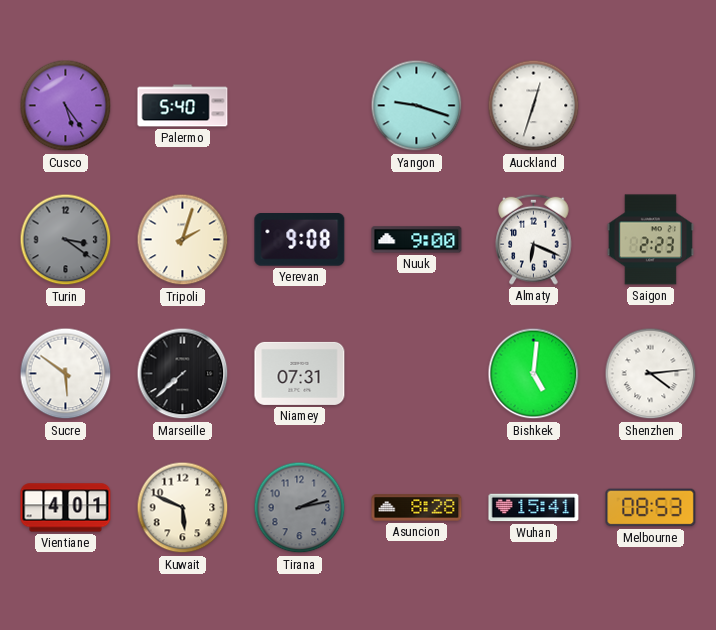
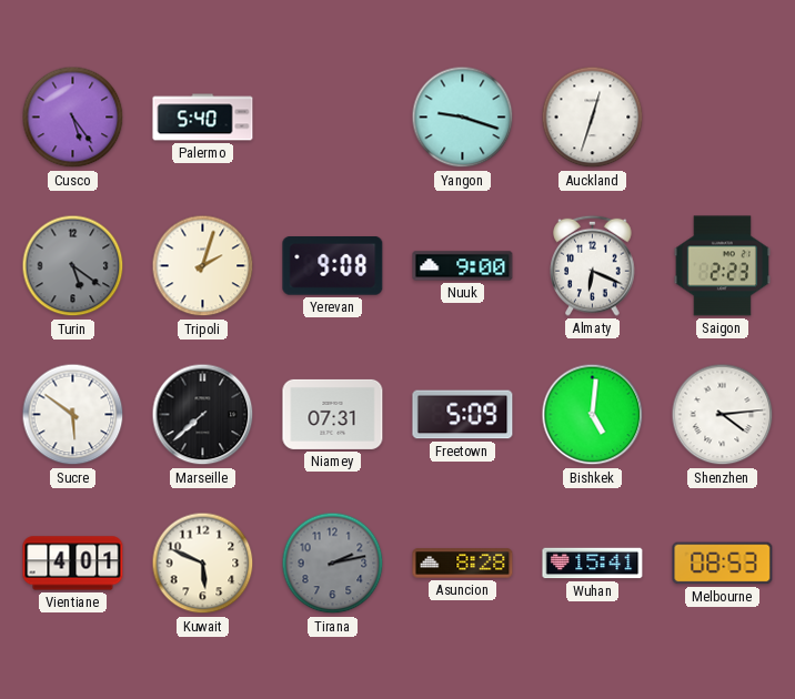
Turin: 3:21 -> 5:21
Freetown: none -> 5:09
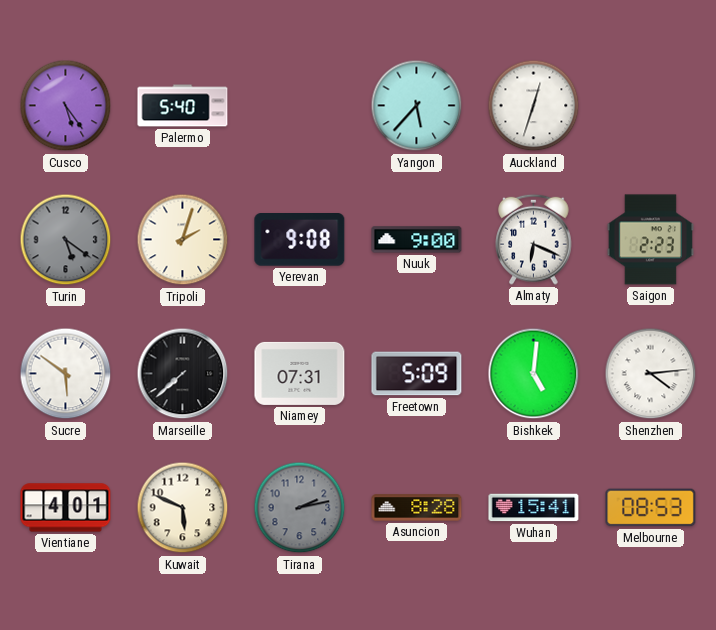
Yangon: 9:18 -> 5:37
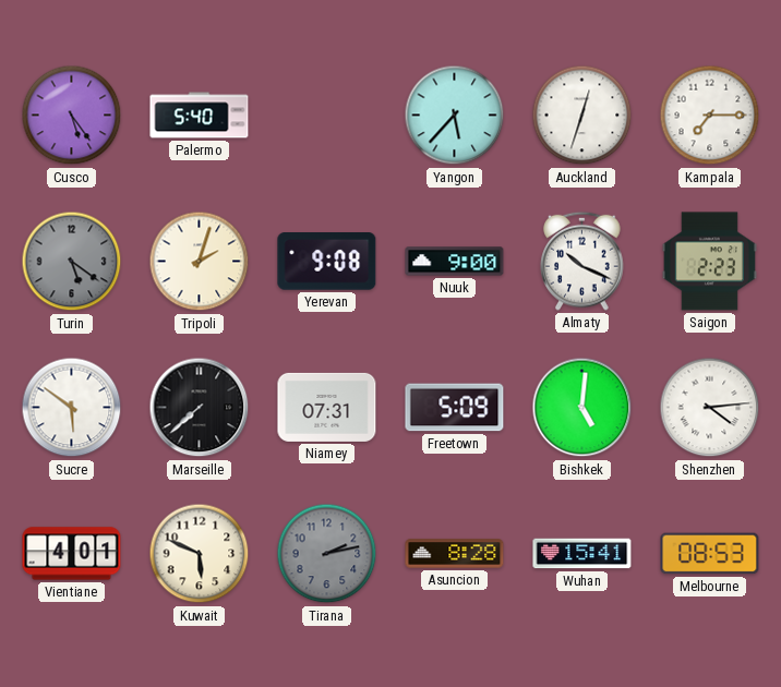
Kampala: none -> 7:15
Almaty: 6:19 -> 10:19
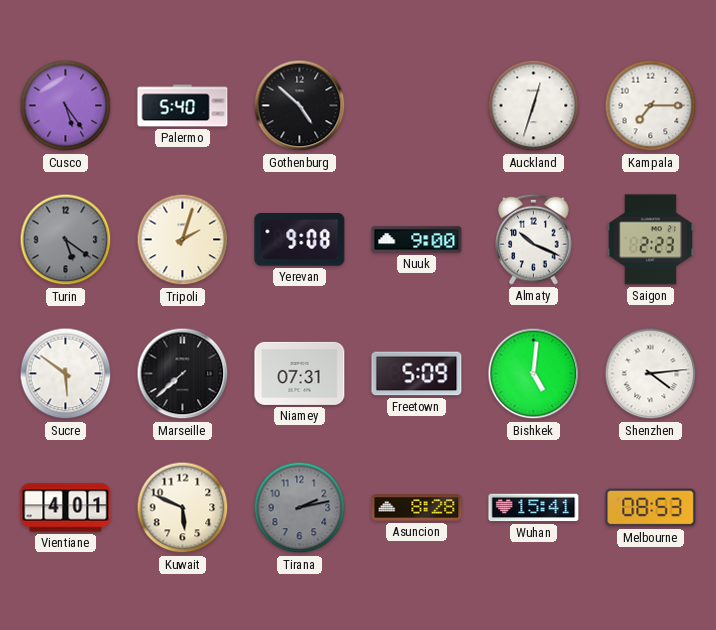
Gothenburg: none -> 4:52
Yangon: 5:37 -> none
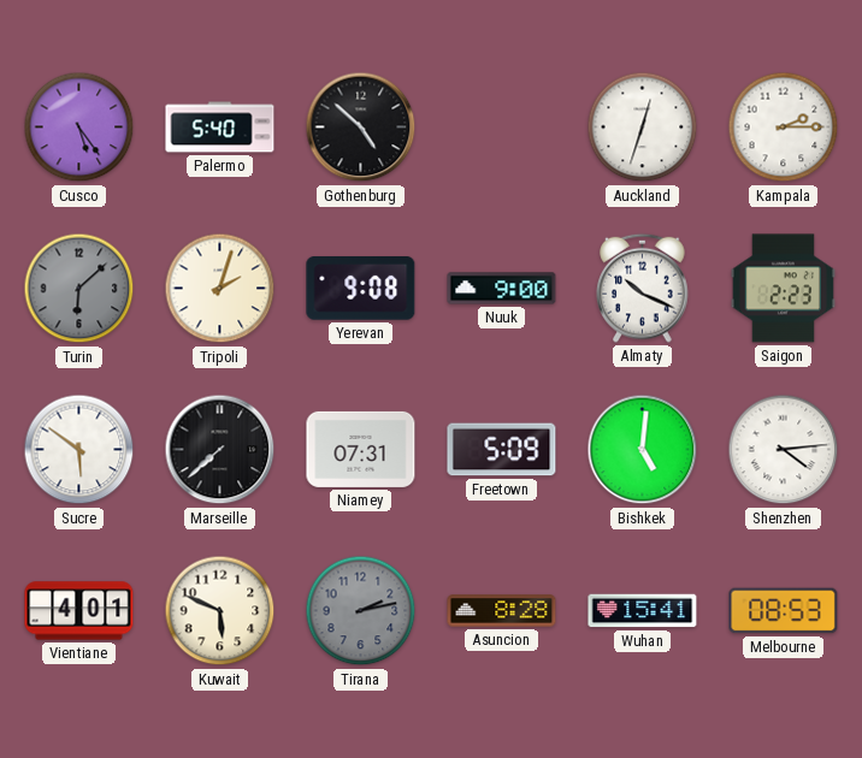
Kampala: 7:15 -> 2:15
Turin: 5:21 -> 6:08
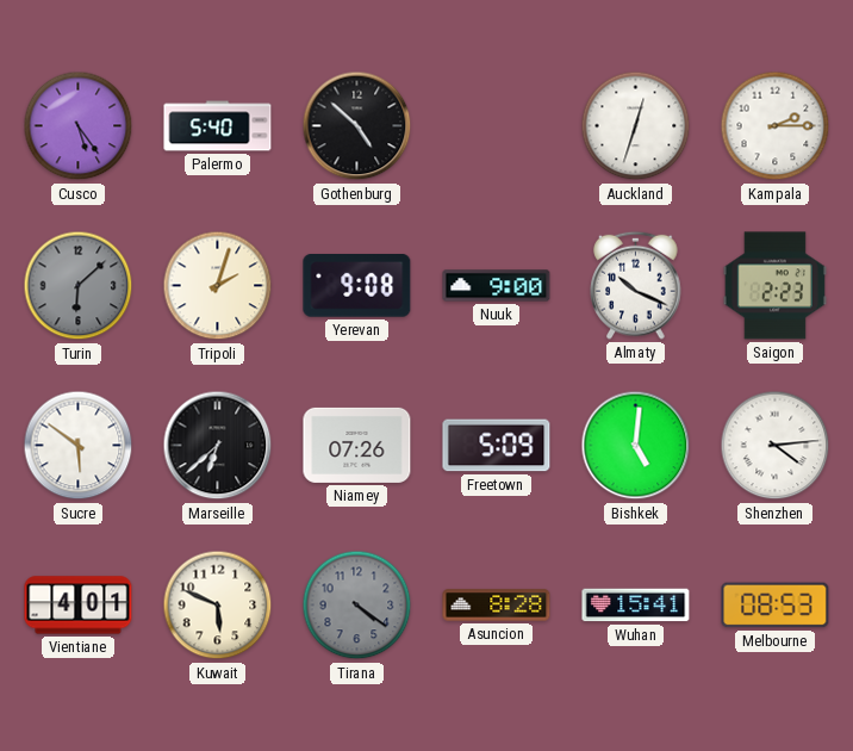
Marseille: 7:38 -> 6:38
Niamey: 07:31 -> 07:26
Tirana: 2:13 -> 4:21
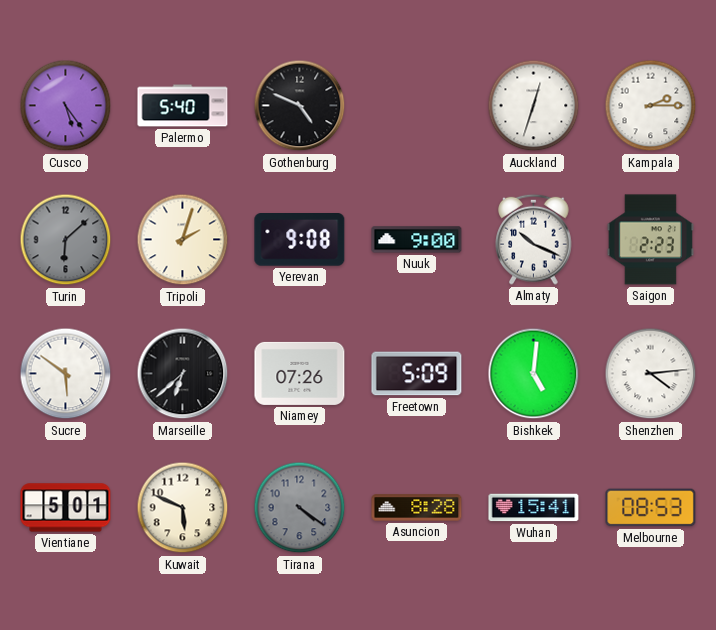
Gothenburg: 4:52 -> 4:49
Vientiane: 4:01 -> 5:01
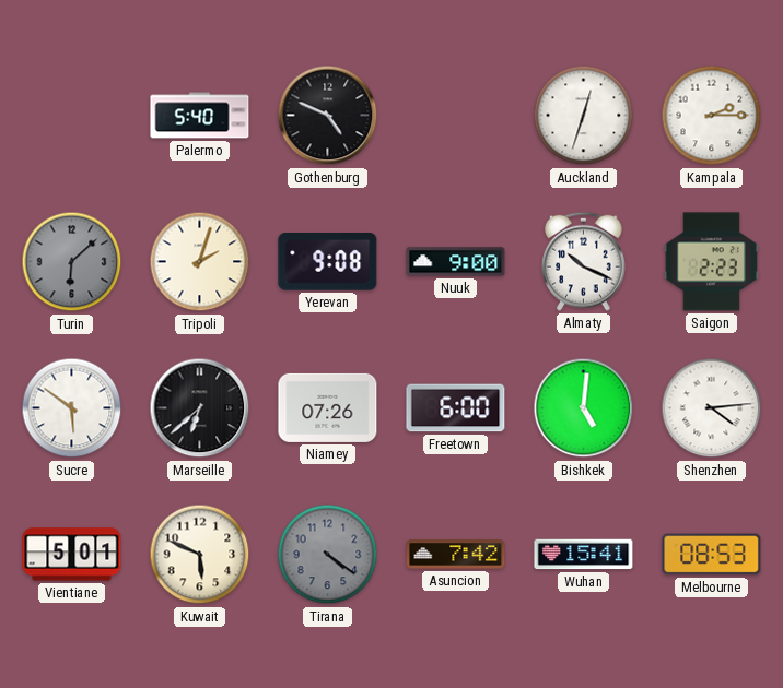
Cusco: 5:24 -> none
Freetown: 5:09 -> 6:00
Asuncion: 8:28 -> 7:42
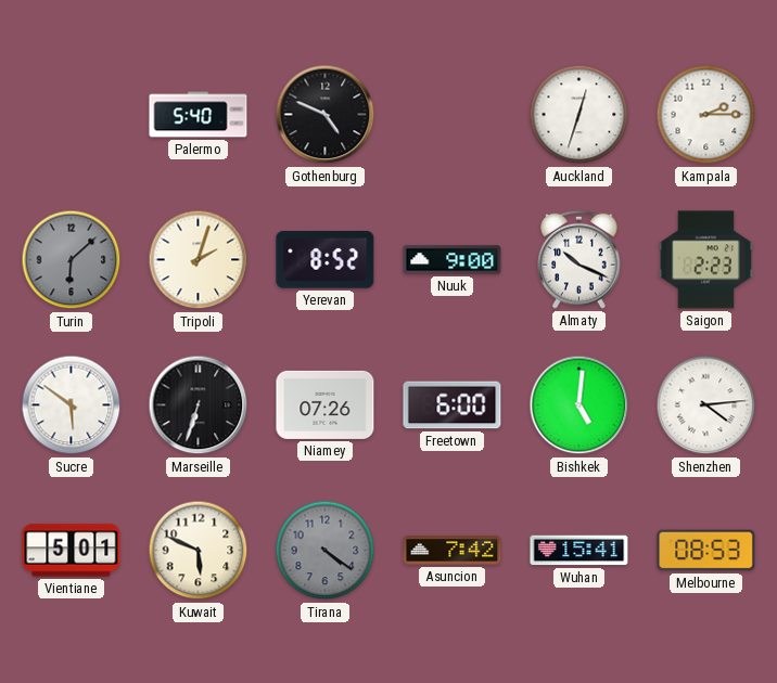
Yerevan: 9:08 -> 8:52
Marseille: 6:38 -> 6:33
